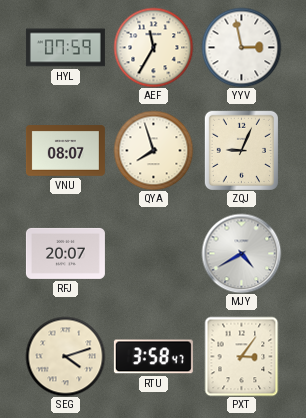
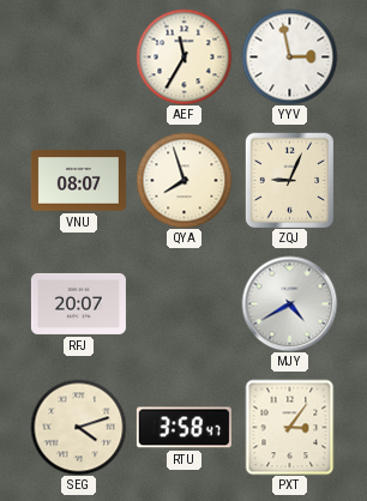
HYL: 07:59 -> none
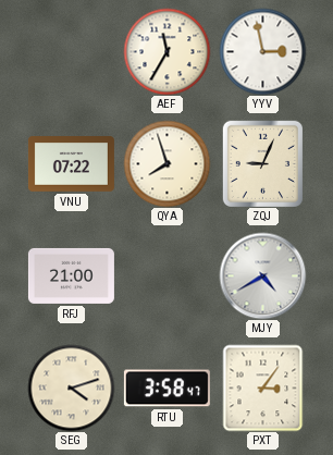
VNU: 08:07 -> 07:22
RFJ: 20:07 -> 21:00
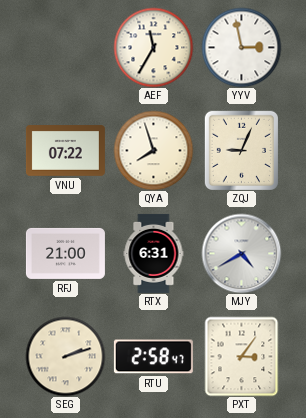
RTX: none -> 6:31
SEG: 4:12 -> 2:12
RTU: 3:58 -> 2:58
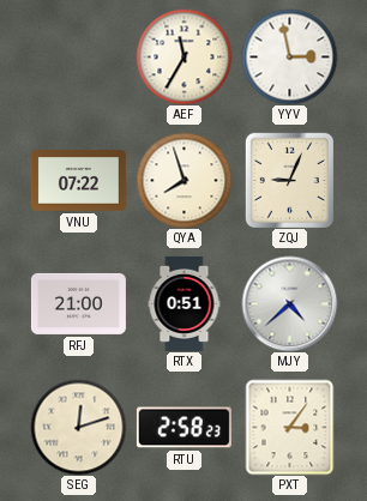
RTX: 6:31 -> 0:51
MJY: 4:40 -> 4:38
SEG: 2:12 -> 12:12
RTU: 2:58:47 -> 2:58:23
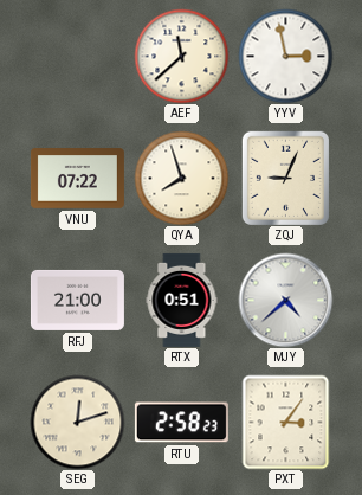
AEF: 11:35 -> 11:38
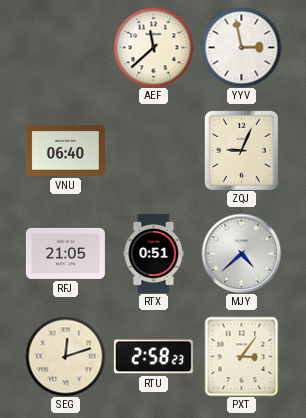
VNU: 07:22 -> 06:40
QYA: 7:57 -> none
RFJ: 21:00 -> 21:05
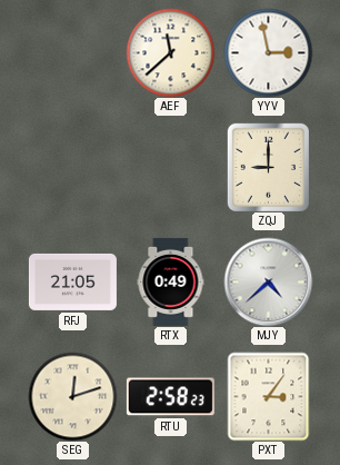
VNU: 06:40 -> none
ZQJ: 9:04 -> 9:00
RTX: 0:51 -> 0:49
